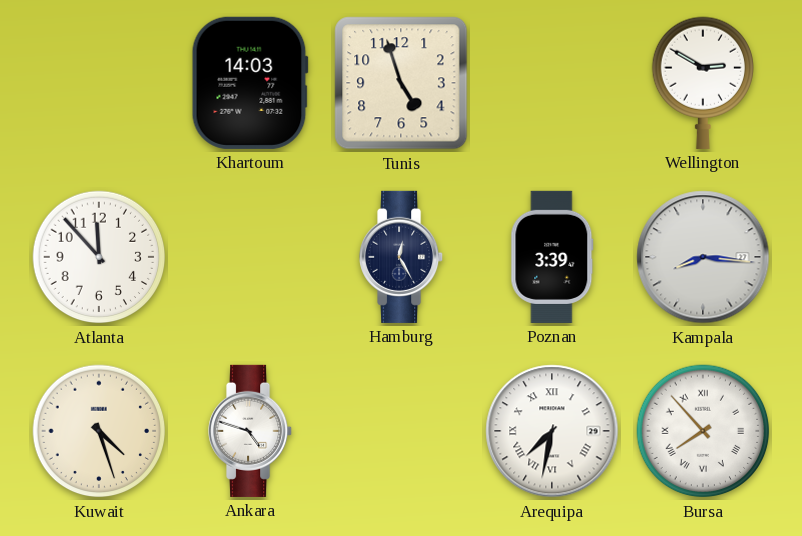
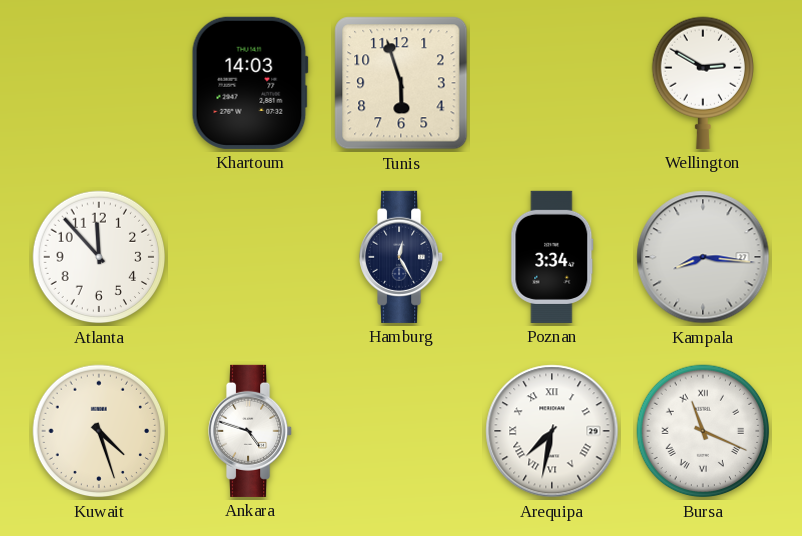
Tunis: 4:57 -> 5:57
Poznan: 3:39 -> 3:34
Bursa: 7:53 -> 11:19
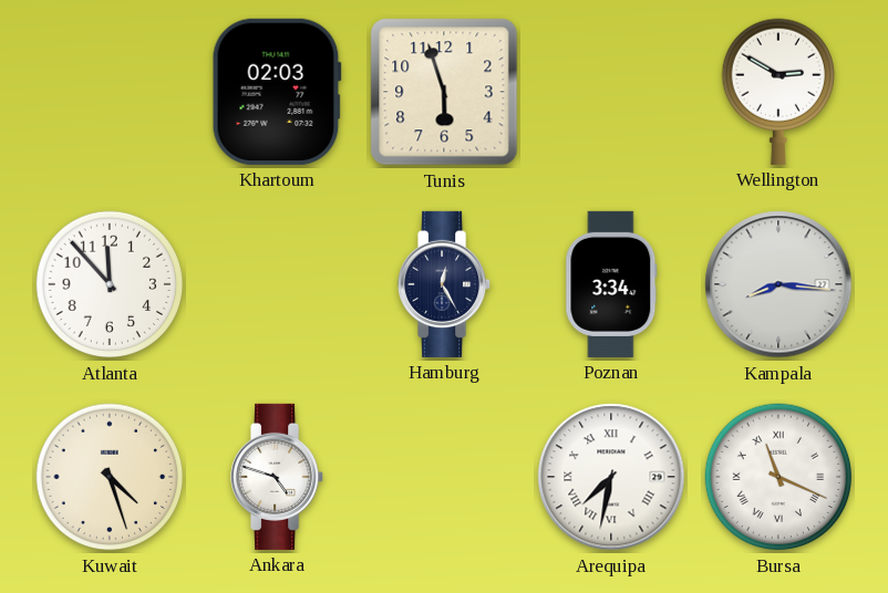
Khartoum: 14:03 -> 02:03
